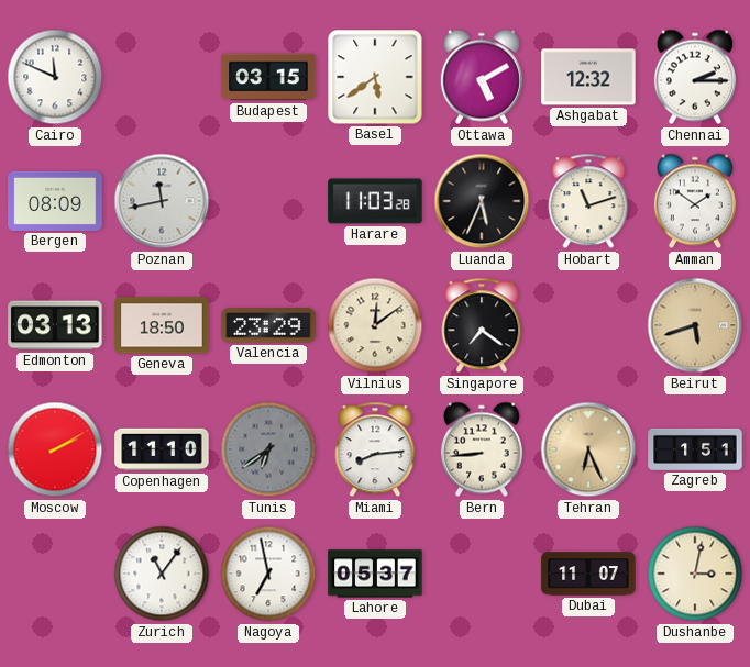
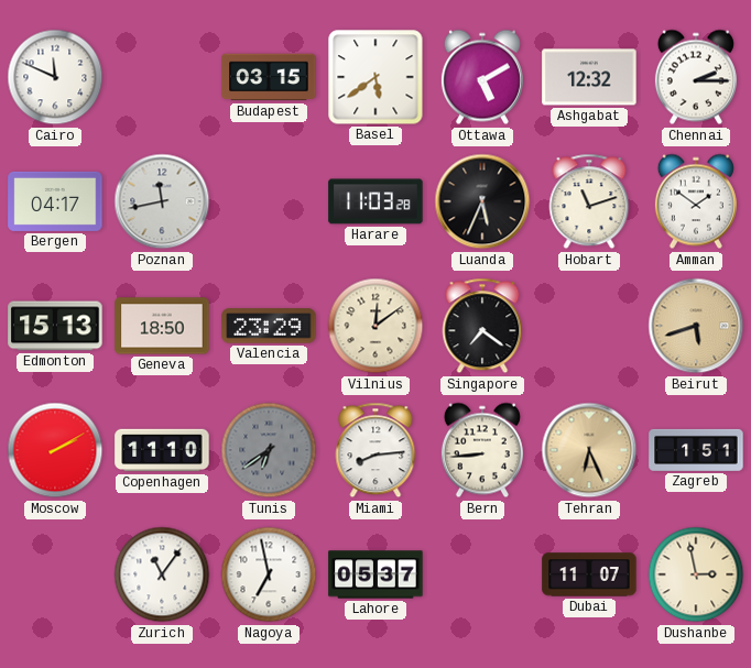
Bergen: 08:09 -> 04:17
Edmonton: 03:13 -> 15:13
Dushanbe: 3:02 -> 2:58
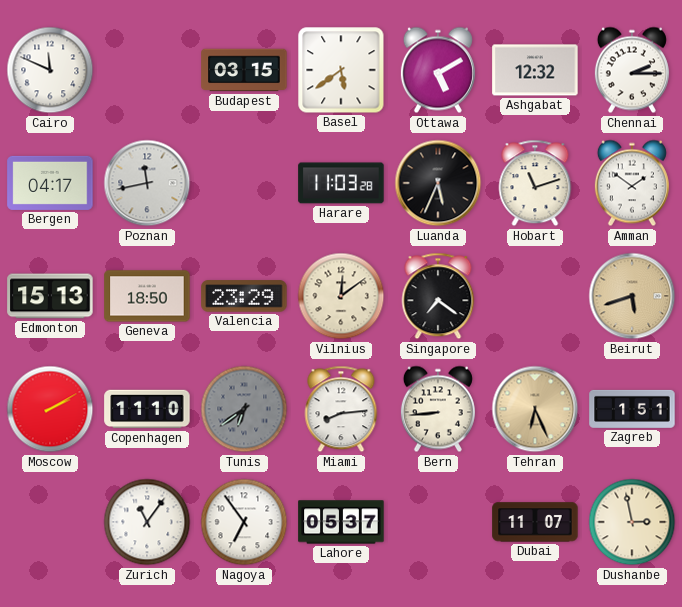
Nagoya: 6:58 -> 6:54
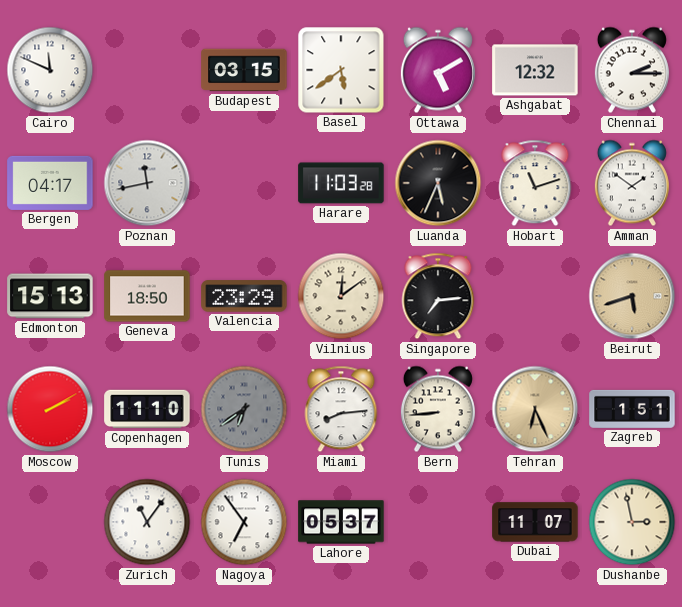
Singapore: 7:21 -> 7:14
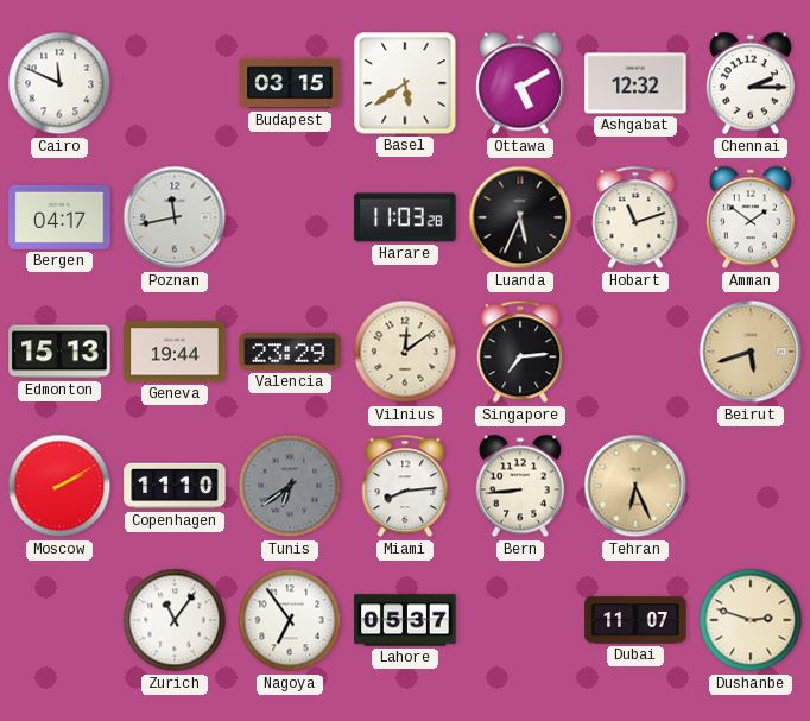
Geneva: 18:50 -> 19:44
Zagreb: 1:51 -> none
Dushanbe: 2:58 -> 2:48
